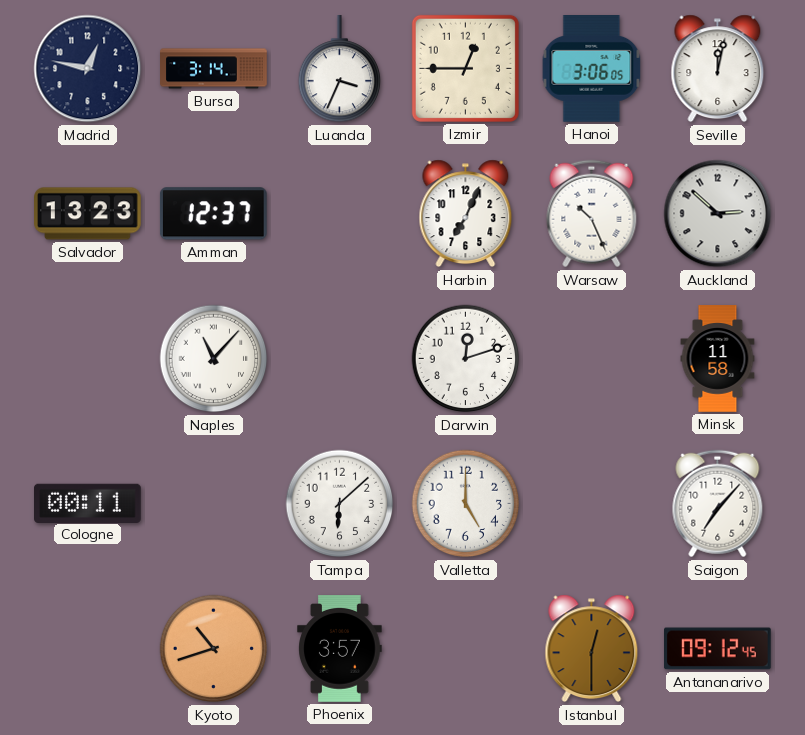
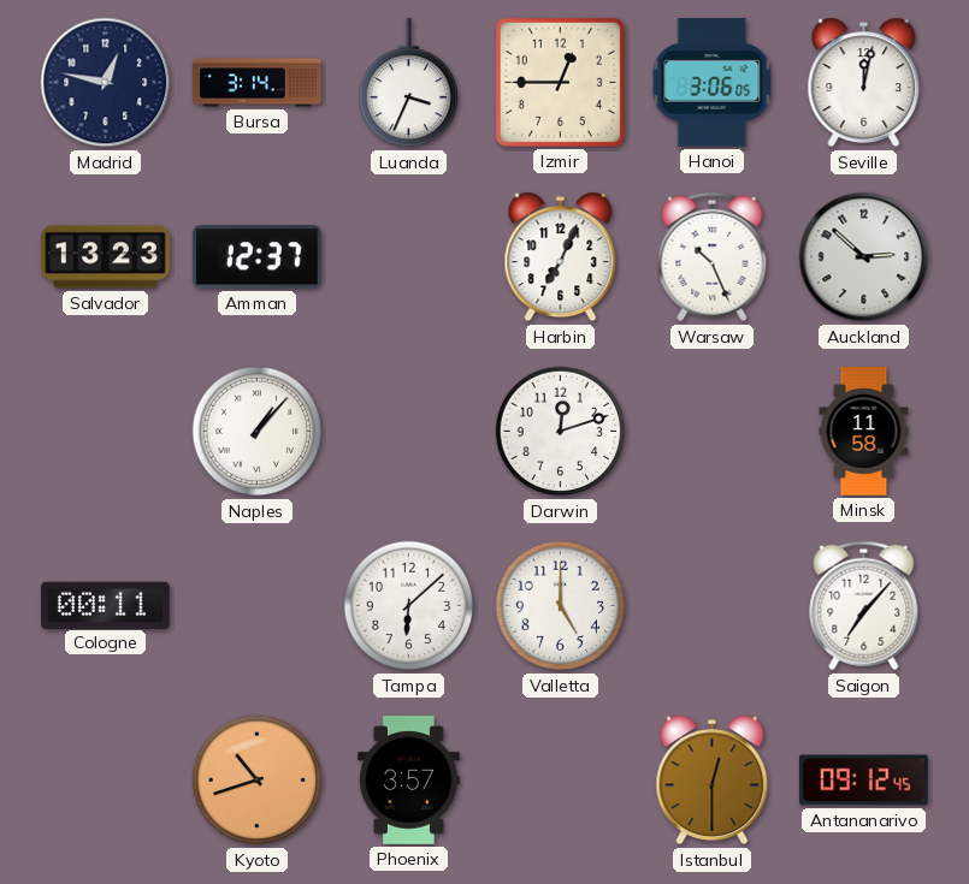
Naples: 11:07 -> 1:07
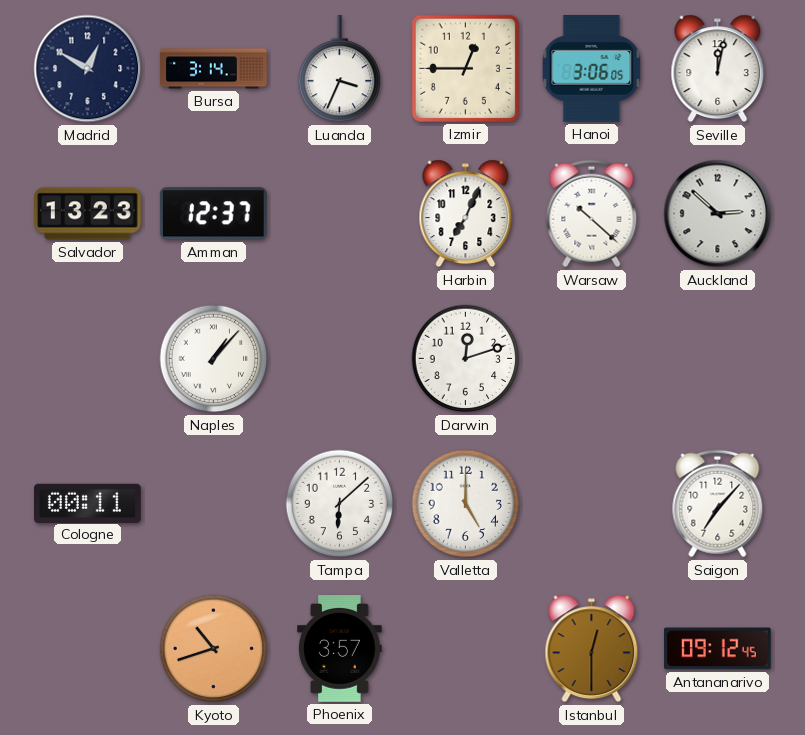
Madrid: 12:47 -> 12:50
Warsaw: 10:26 -> 10:22
Minsk: 11:58 -> none
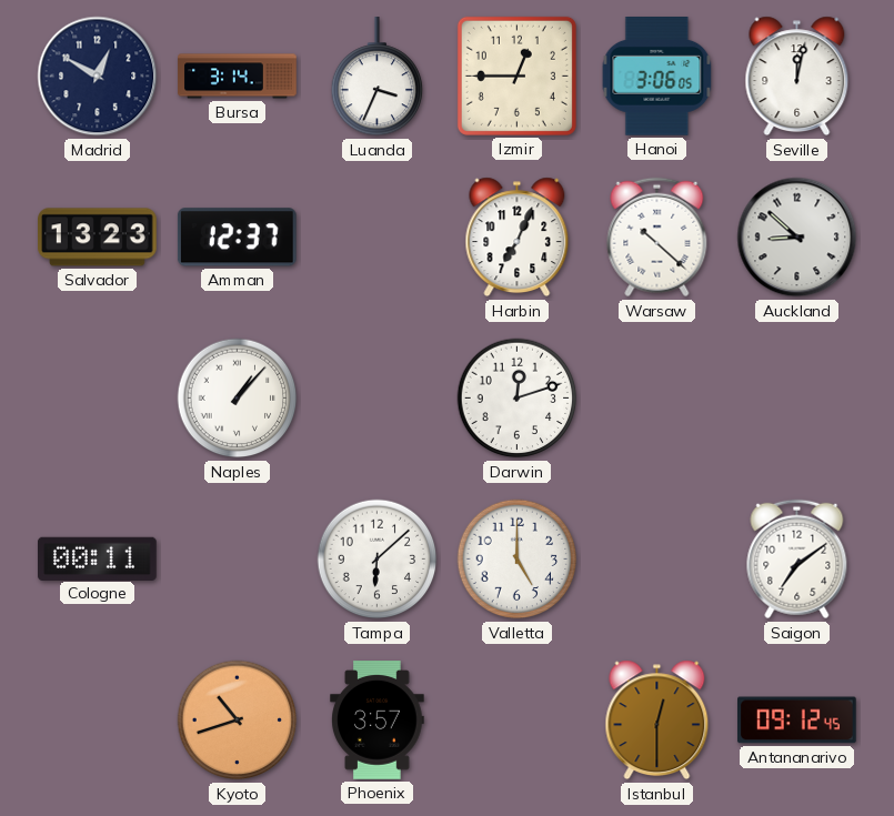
Auckland: 2:52 -> 8:52
Saigon: 7:07 -> 7:09
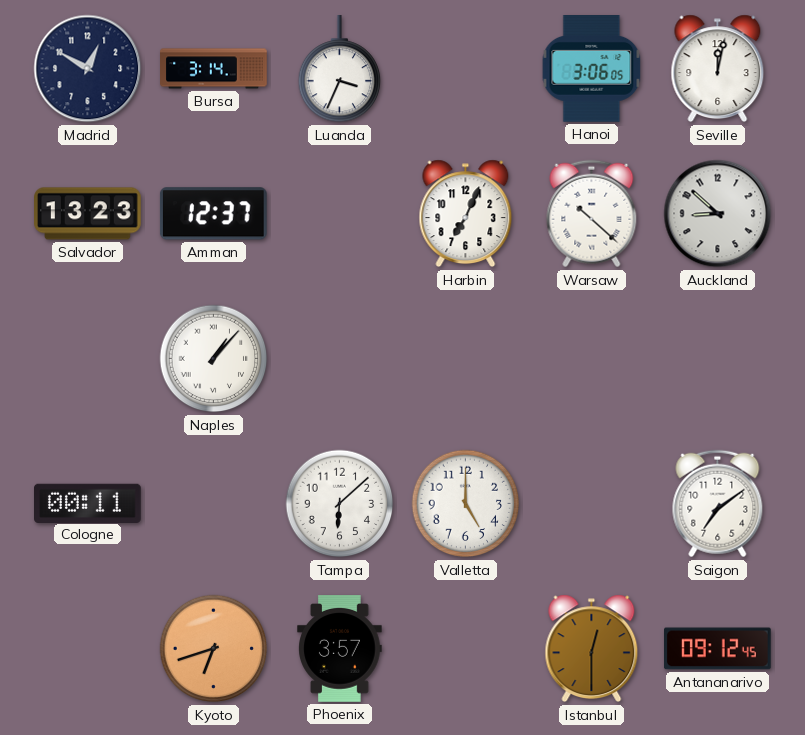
Izmir: 12:45 -> none
Darwin: 12:12 -> none
Kyoto: 10:42 -> 6:42
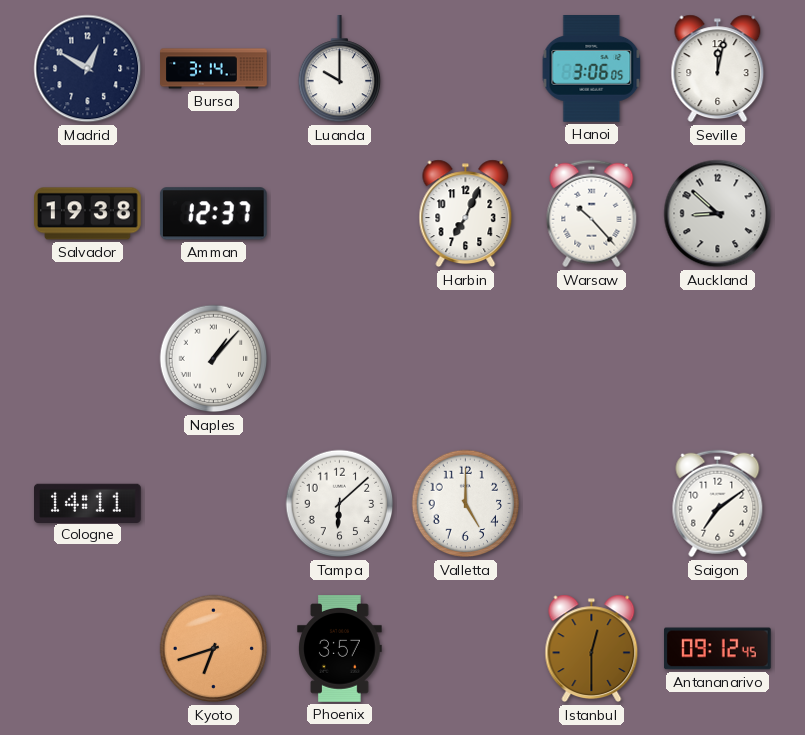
Luanda: 3:34 -> 10:00
Salvador: 13:23 -> 19:38
Warsaw: 10:22 -> 10:23
Cologne: 00:11 -> 14:11
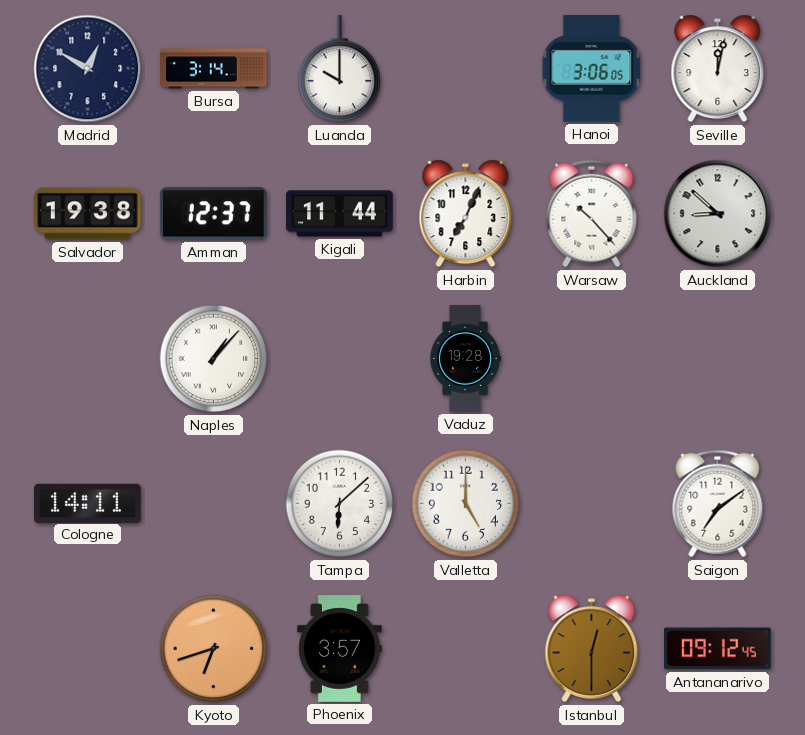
Kigali: none -> 11:44
Vaduz: none -> 19:28
